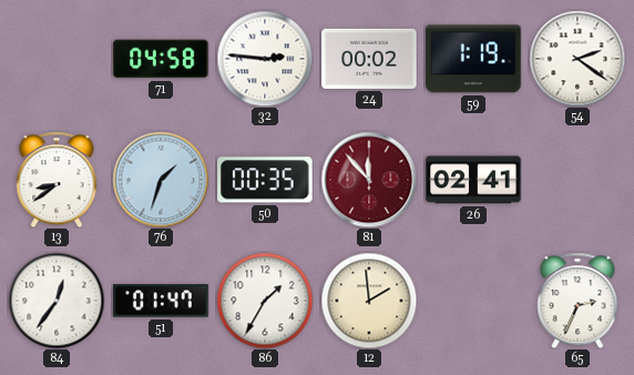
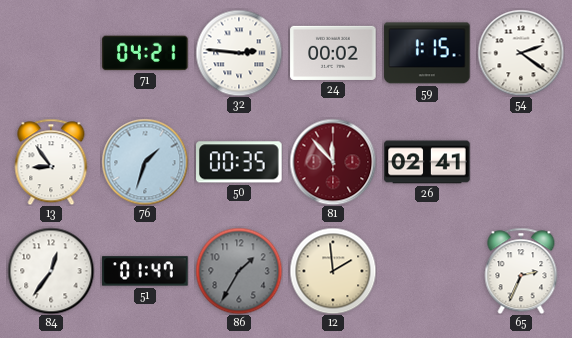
71: 04:58 -> 04:21
59: 1:19 -> 1:15
13: 8:39 -> 8:54
86 dial: white -> grey
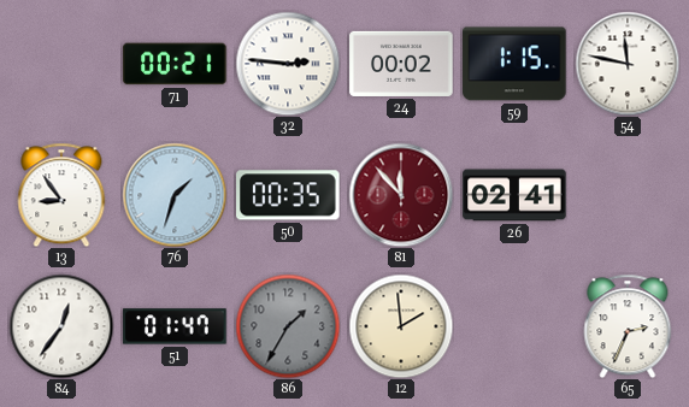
71: 04:21 -> 00:21
54: 2:21 -> 11:47
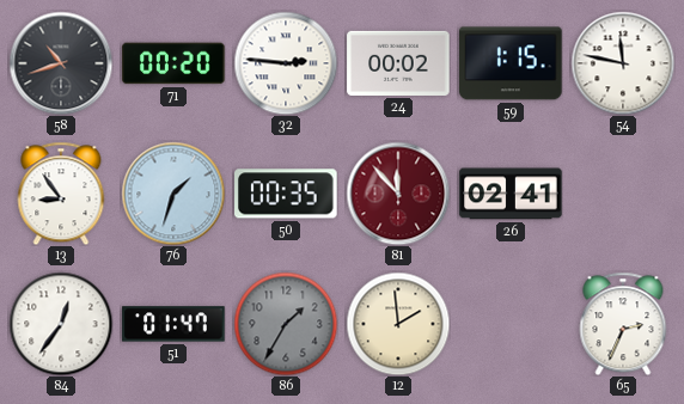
58: none -> 10:42
71: 00:21 -> 00:20
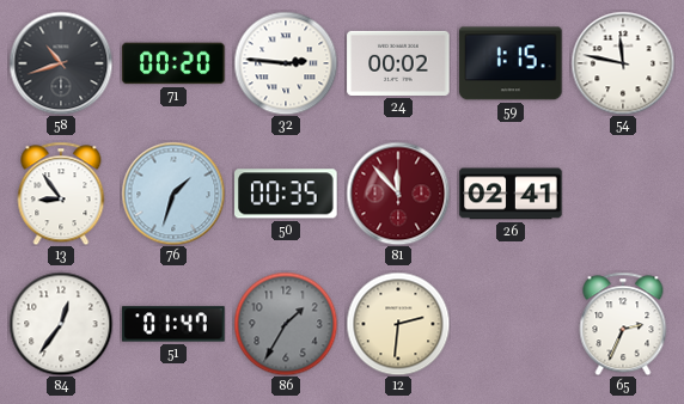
12: 1:59 -> 2:31
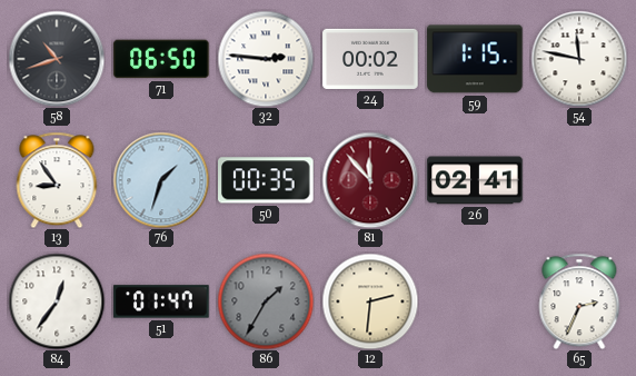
71: 00:20 -> 06:50
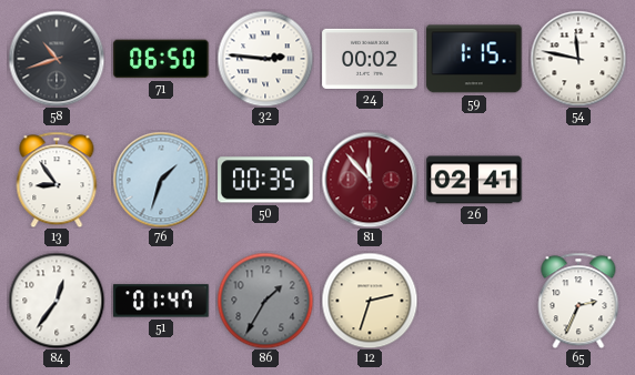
12: 2:31 -> 2:33
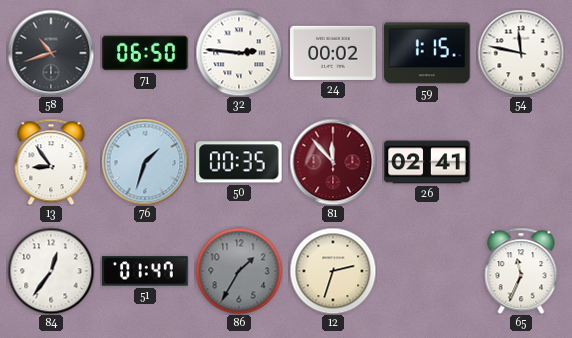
65: 2:34 -> 11:34
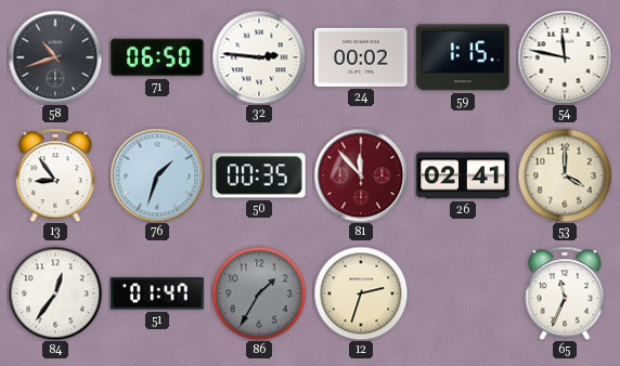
53: none -> 4:00
